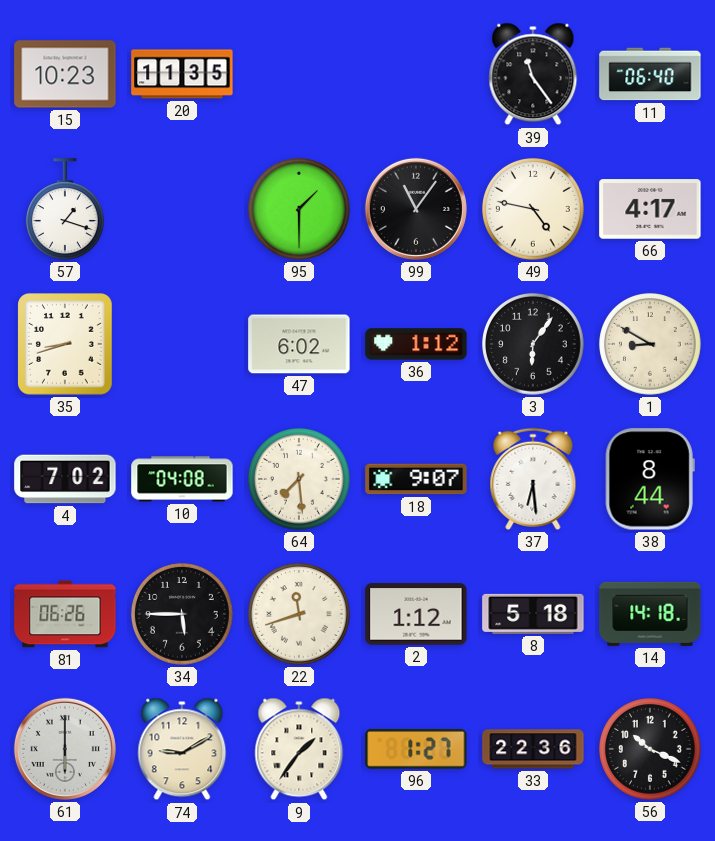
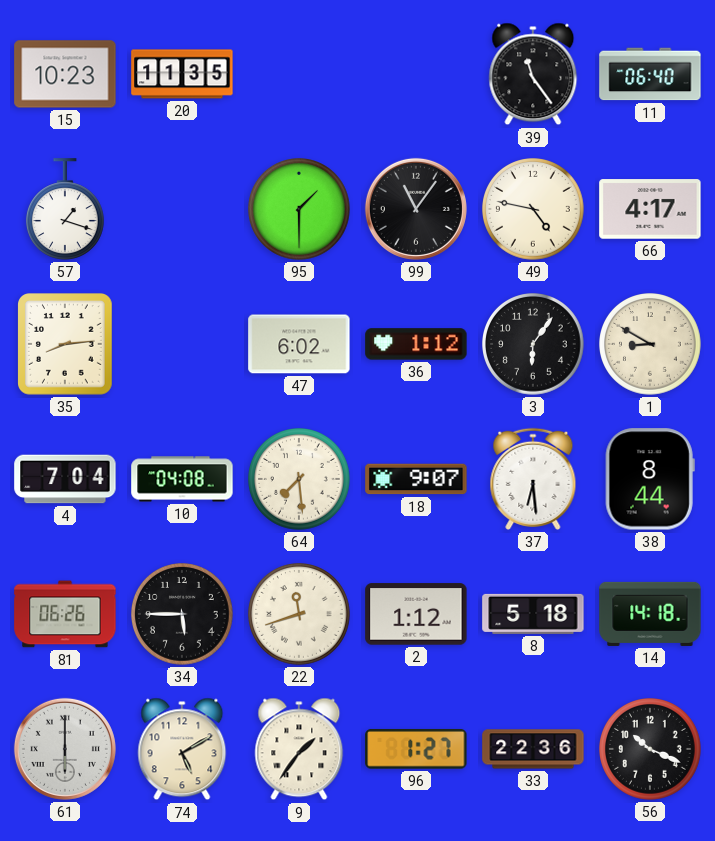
35: 8:42 -> 8:14
4: 7:02 -> 7:04
74: 9:10 -> 5:10
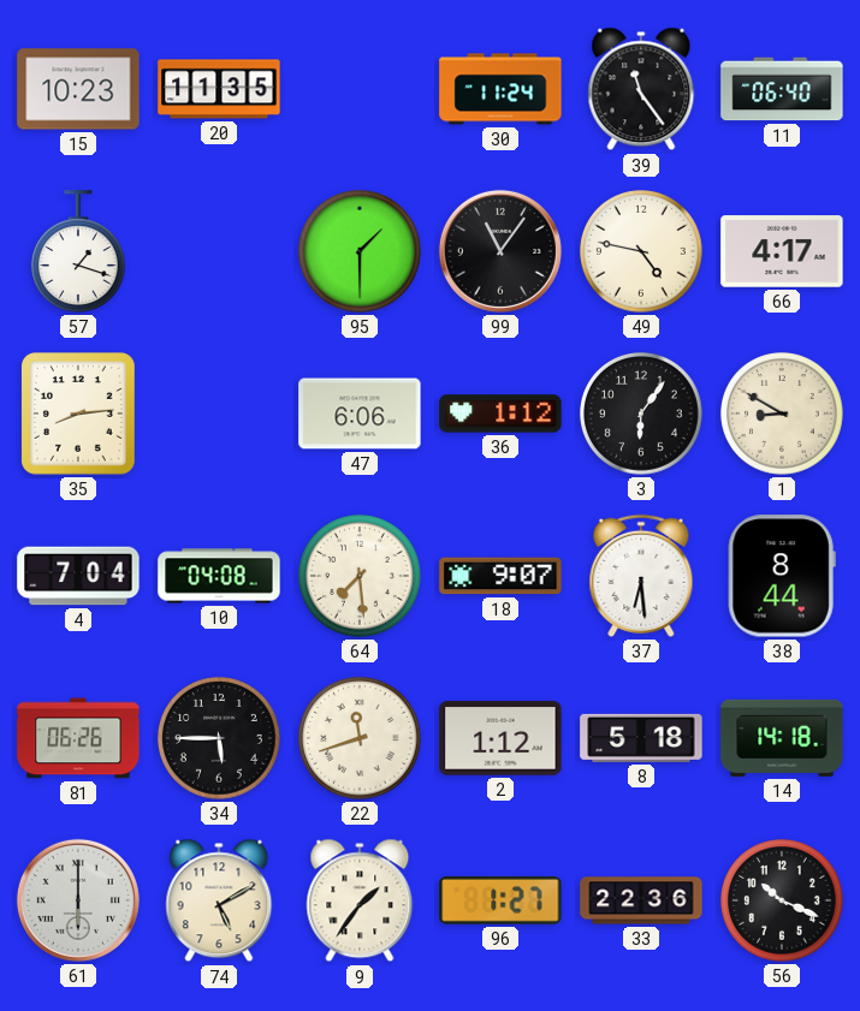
30: none -> 11:24
47: 6:02 -> 6:06
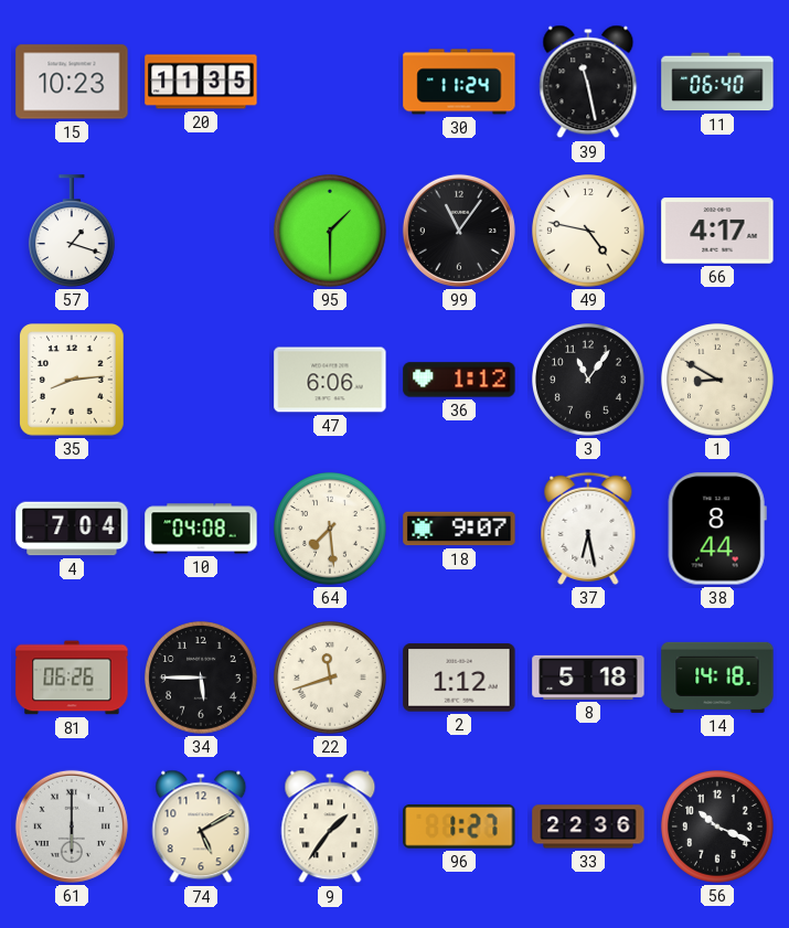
39: 11:24 -> 11:28
3: 6:06 -> 11:06
37: 6:29 -> 6:28
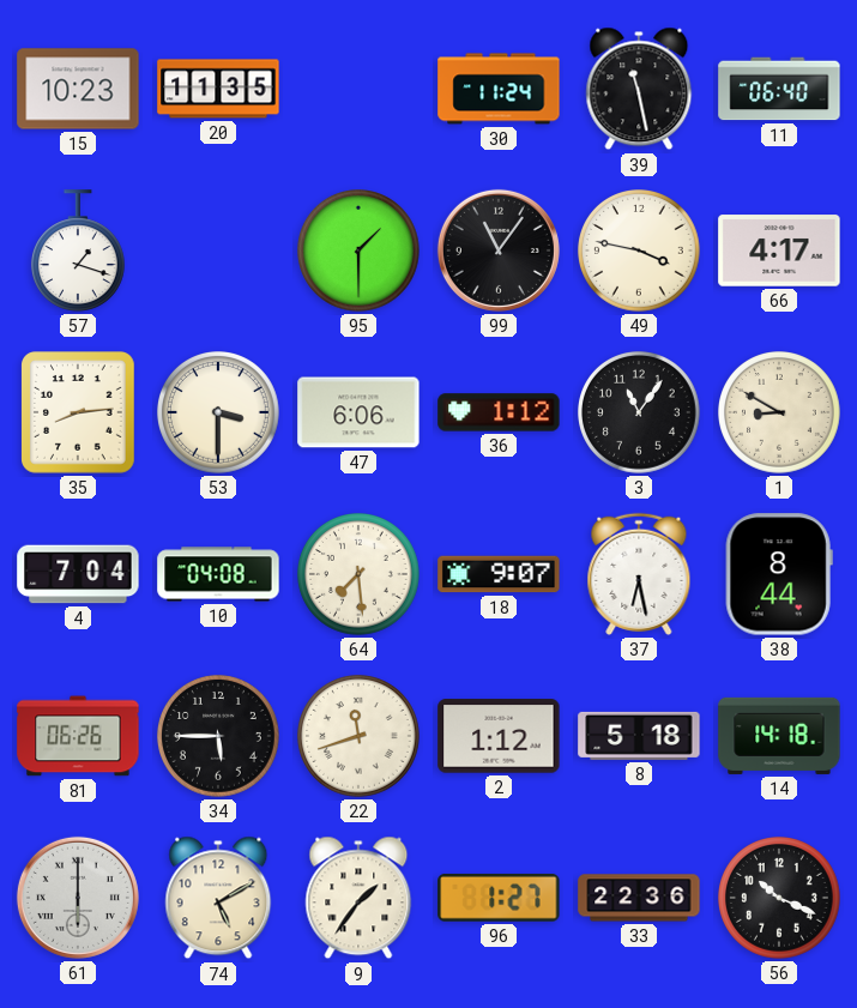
49: 4:47 -> 3:47
53: none -> 3:30
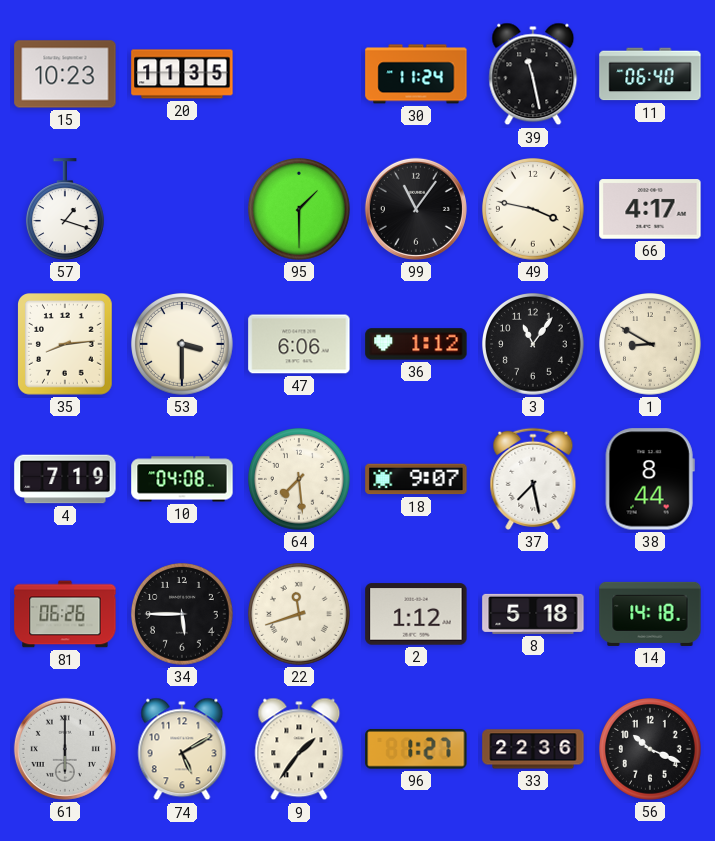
4: 7:04 -> 7:19
37: 6:28 -> 7:28
